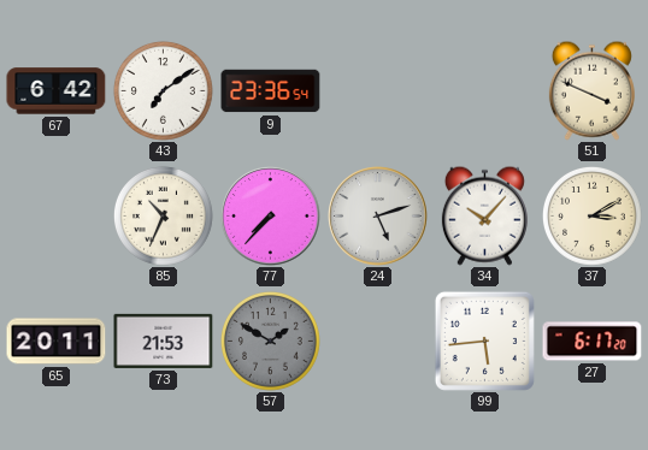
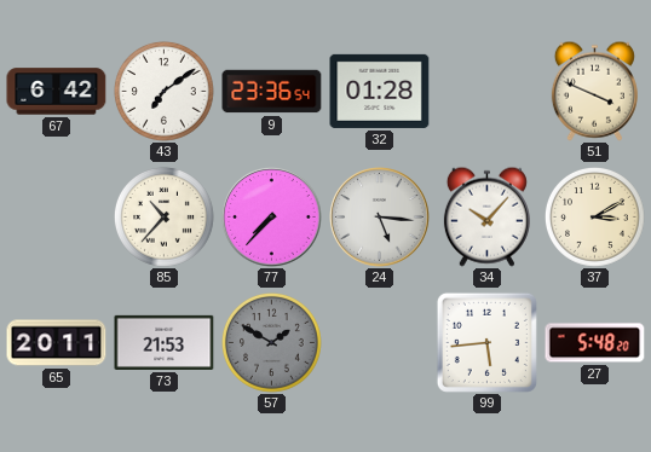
32: none -> 01:28
85: 10:34 -> 10:37
24: 5:12 -> 5:16
27: 6:17 -> 5:48
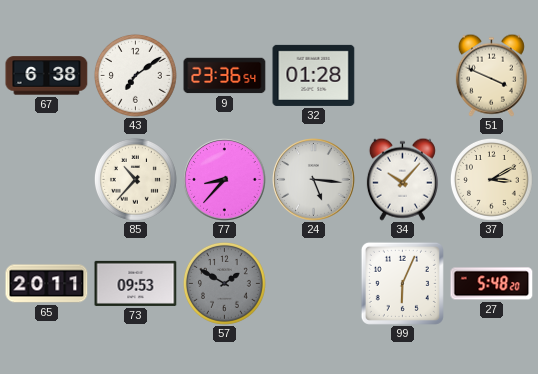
67: 6:42 -> 6:38
77: 7:37 -> 8:37
73: 21:53 -> 09:53
99: 5:44 -> 6:04
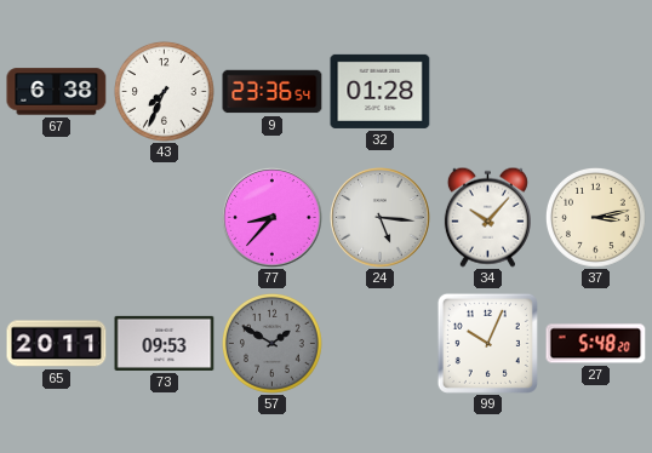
43: 7:09 -> 7:34
51: 3:49 -> none
85: 10:37 -> none
37: 3:10 -> 3:13
99: 6:04 -> 10:04
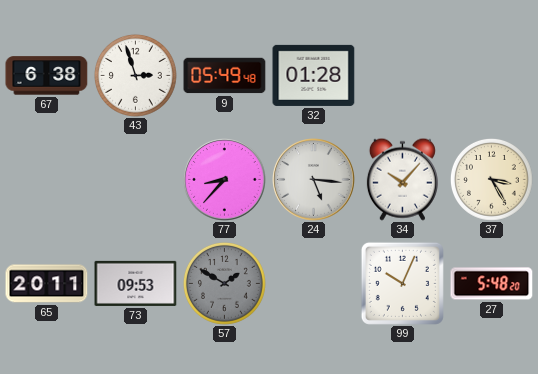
43: 7:34 -> 2:57
9: 23:36 -> 05:49
37: 3:13 -> 3:25
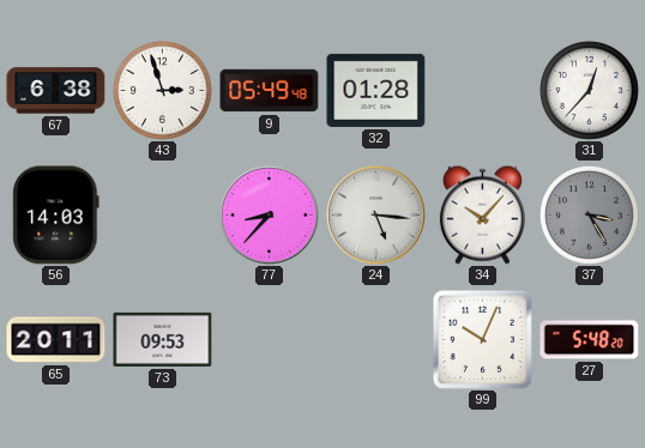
31: none -> 12:37
56: none -> 14:03
37 dial: cream -> grey
57: 1:50 -> none
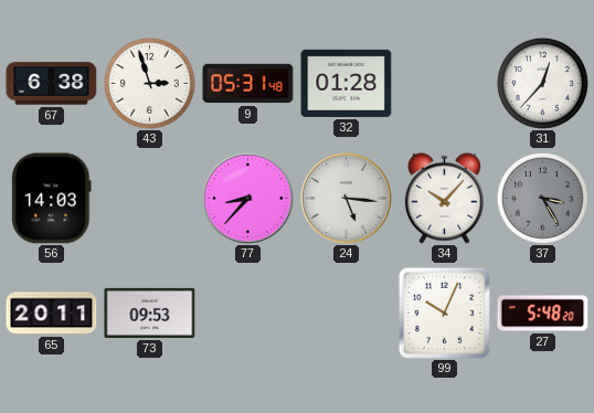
9: 05:49 -> 05:31
